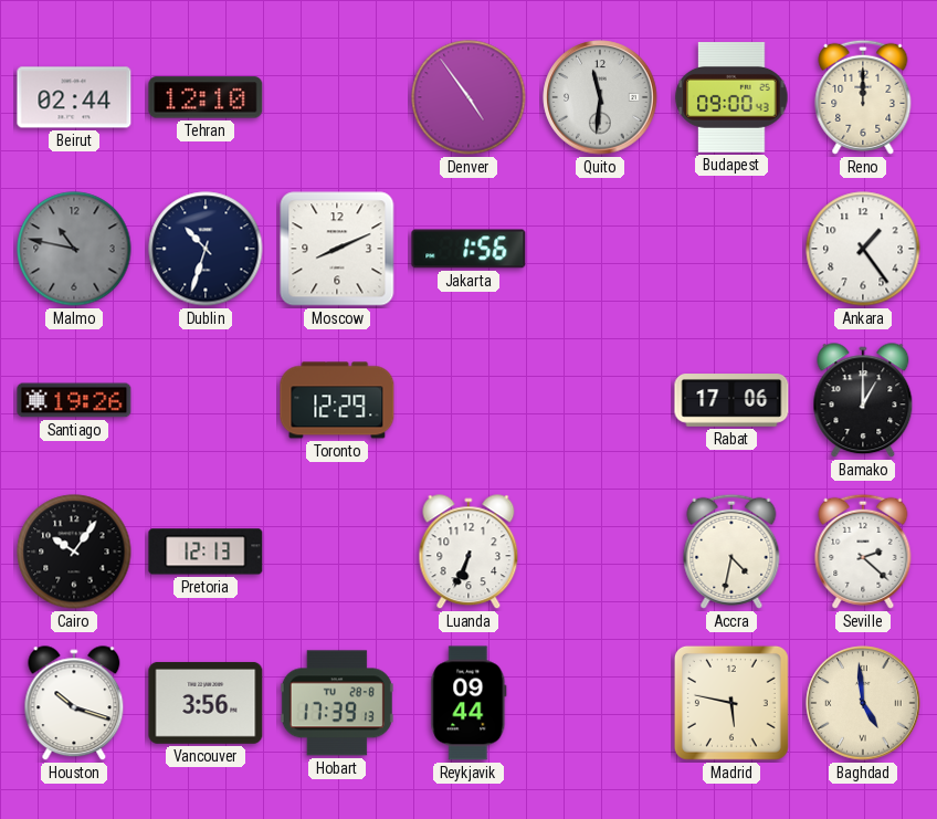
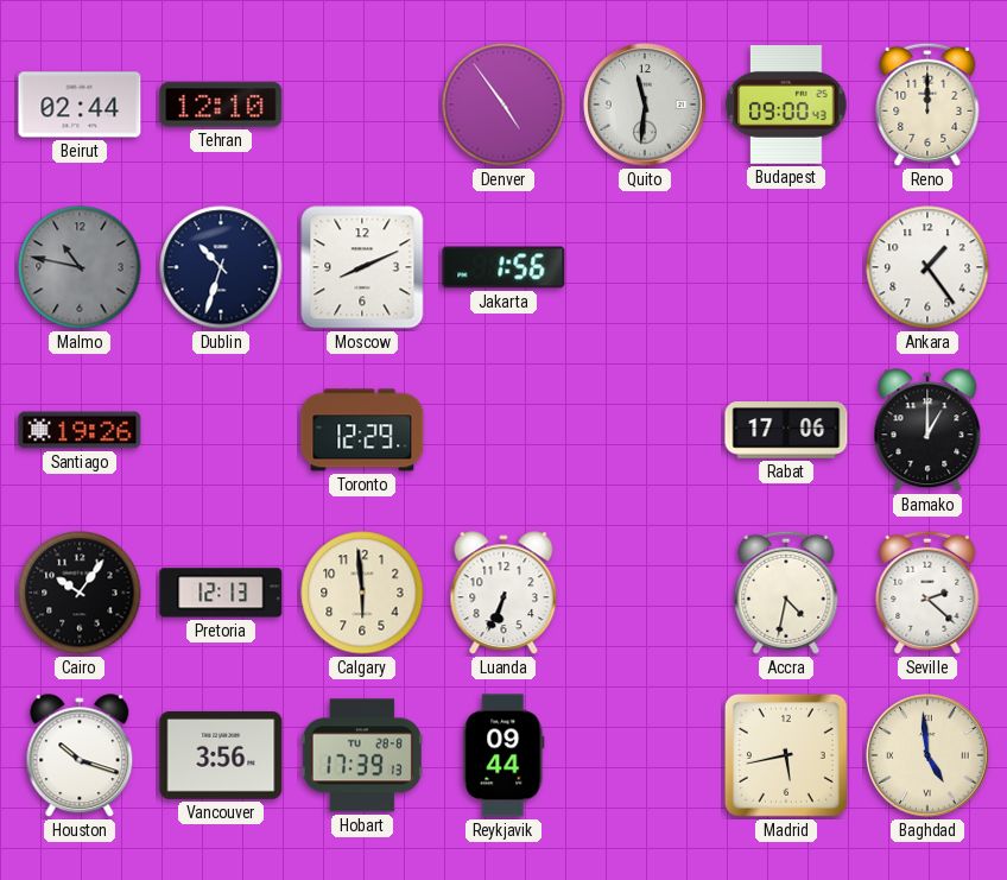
Calgary: none -> 5:59
Madrid: 5:47 -> 5:43
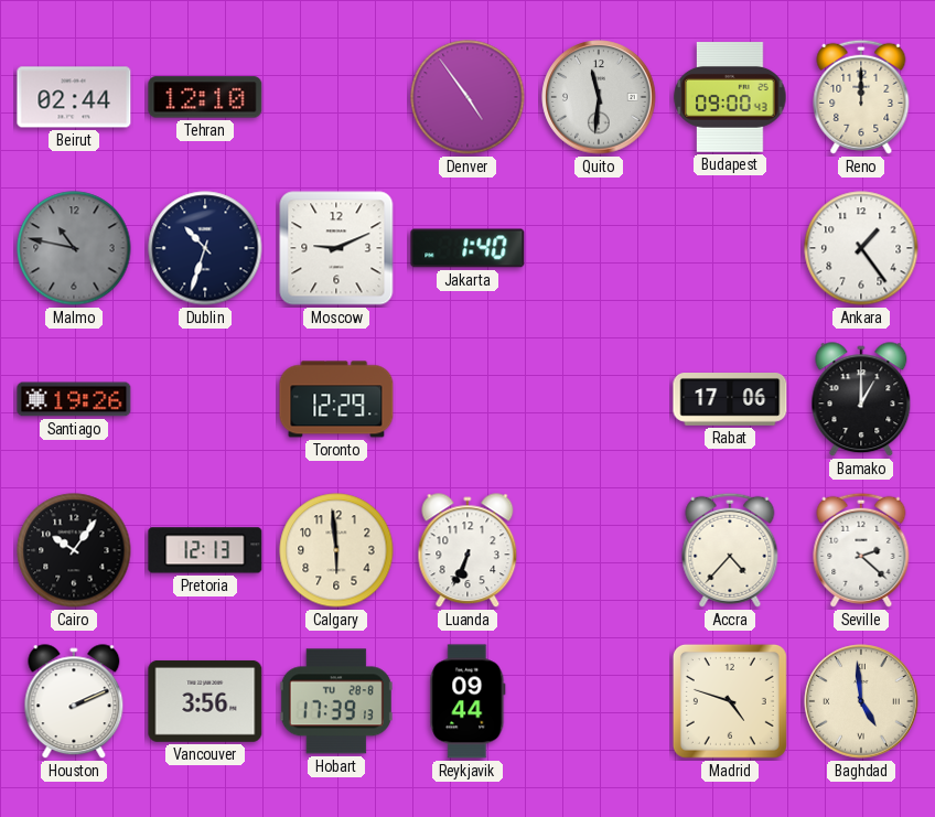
Moscow: 8:11 -> 9:11
Jakarta: 1:56 -> 1:40
Accra: 4:32 -> 4:37
Houston: 10:18 -> 2:11
Madrid: 5:43 -> 4:48
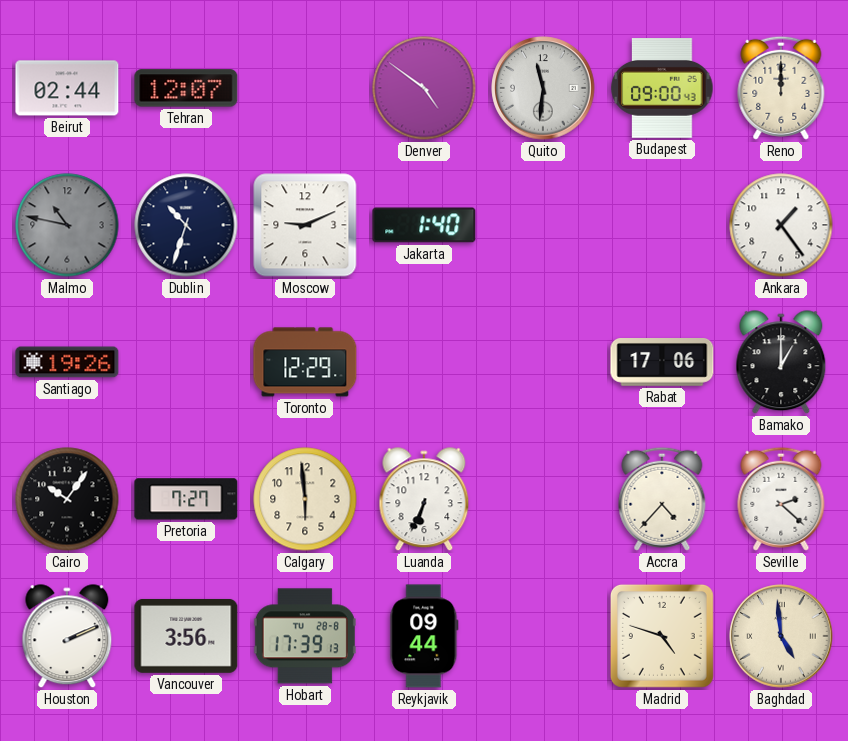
Tehran: 12:10 -> 12:07
Denver: 4:54 -> 4:51
Pretoria: 12:13 -> 7:27
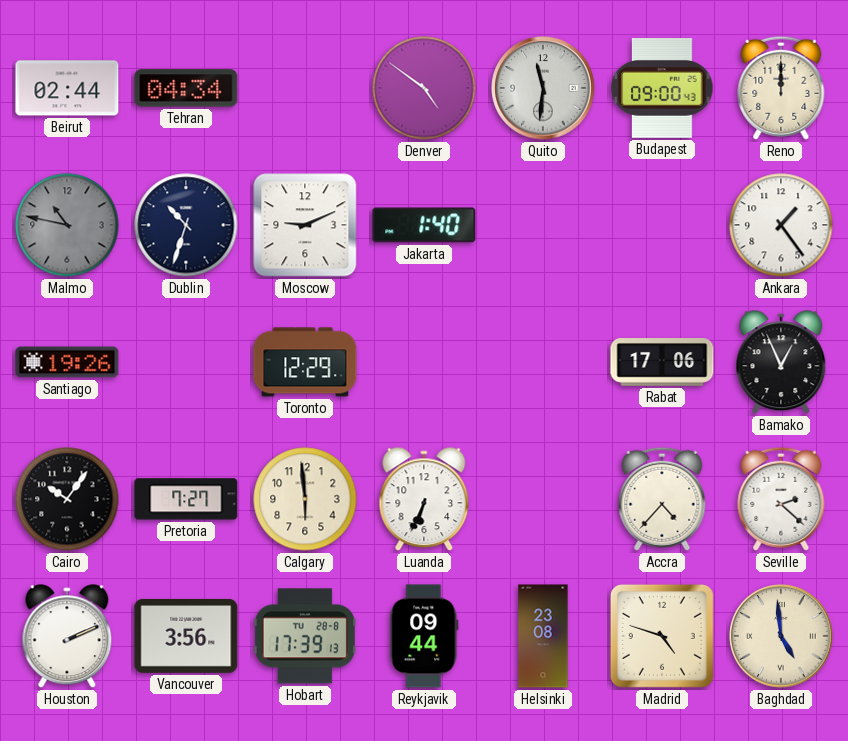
Tehran: 12:07 -> 04:34
Bamako: 1:00 -> 12:56
Helsinki: none -> 23:08
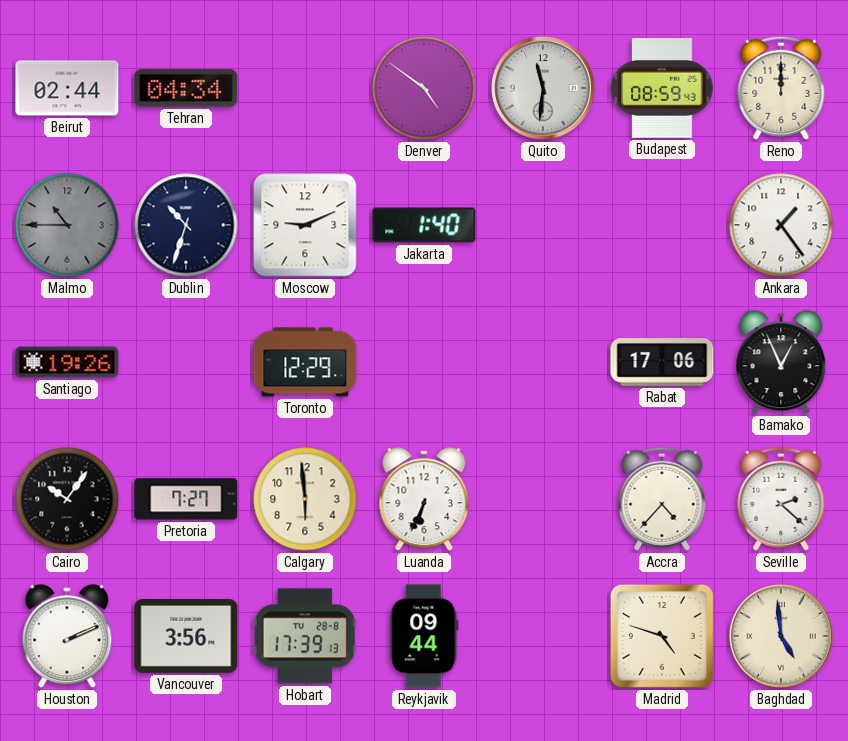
Budapest: 09:00 -> 08:59
Malmo: 10:47 -> 10:45
Helsinki: 23:08 -> none
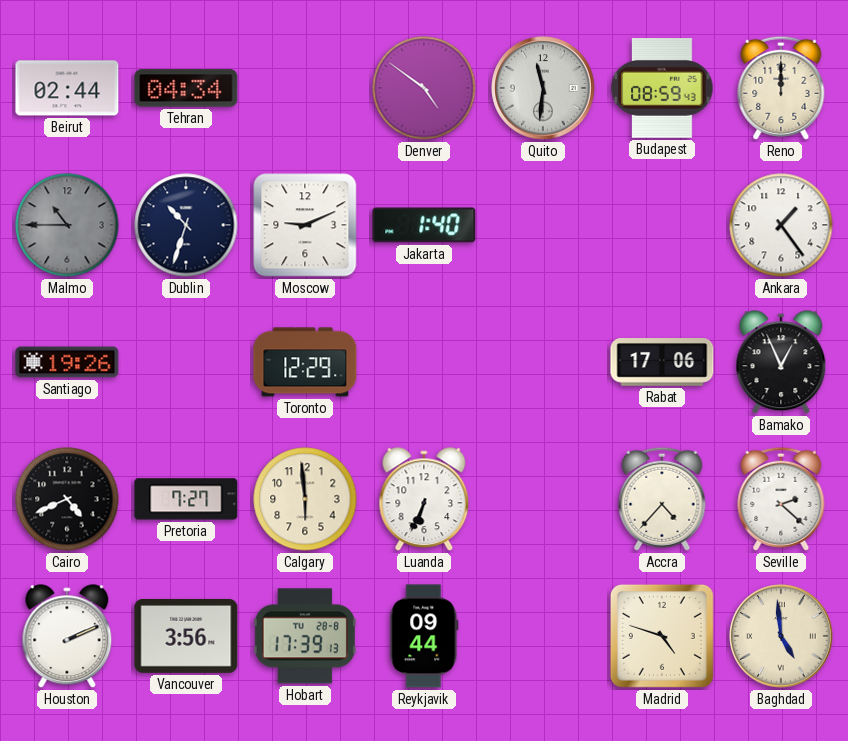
Cairo: 10:06 -> 4:41
